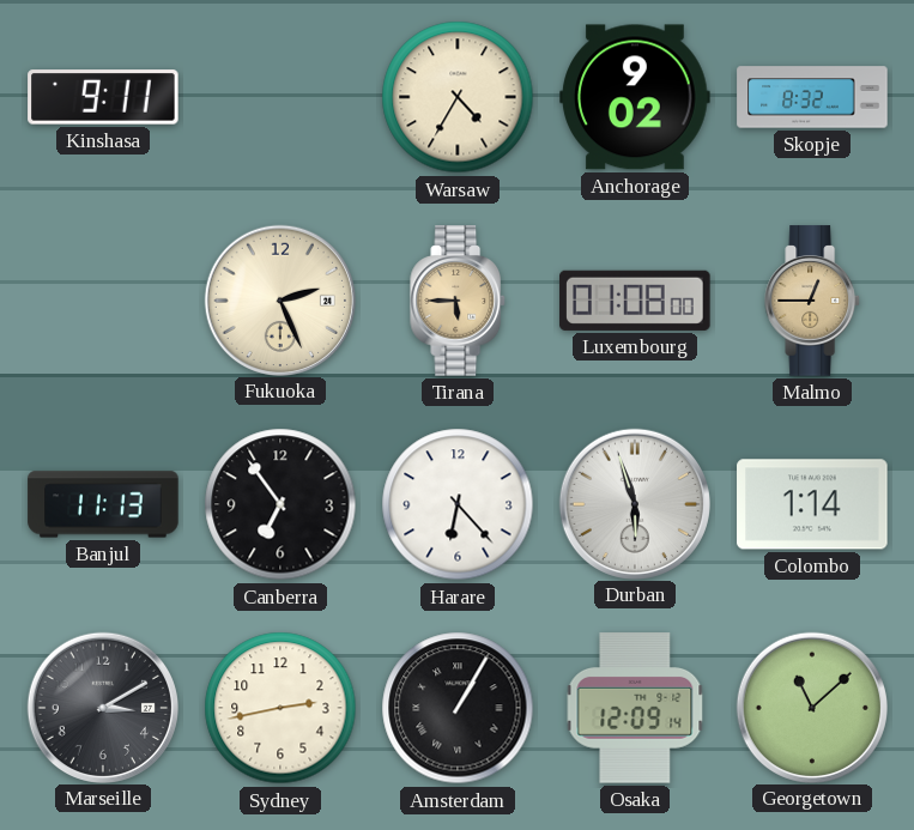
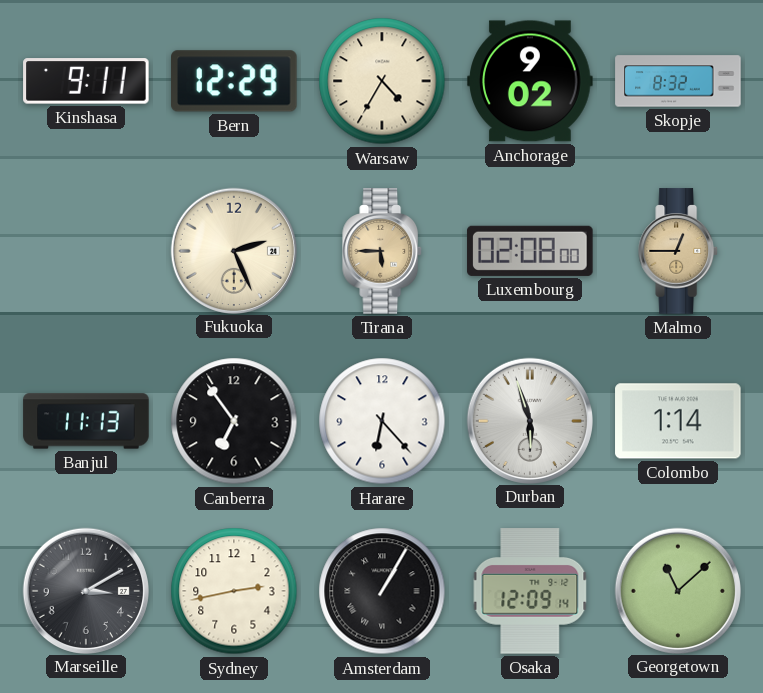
Bern: none -> 12:29
Luxembourg: 01:08 -> 02:08
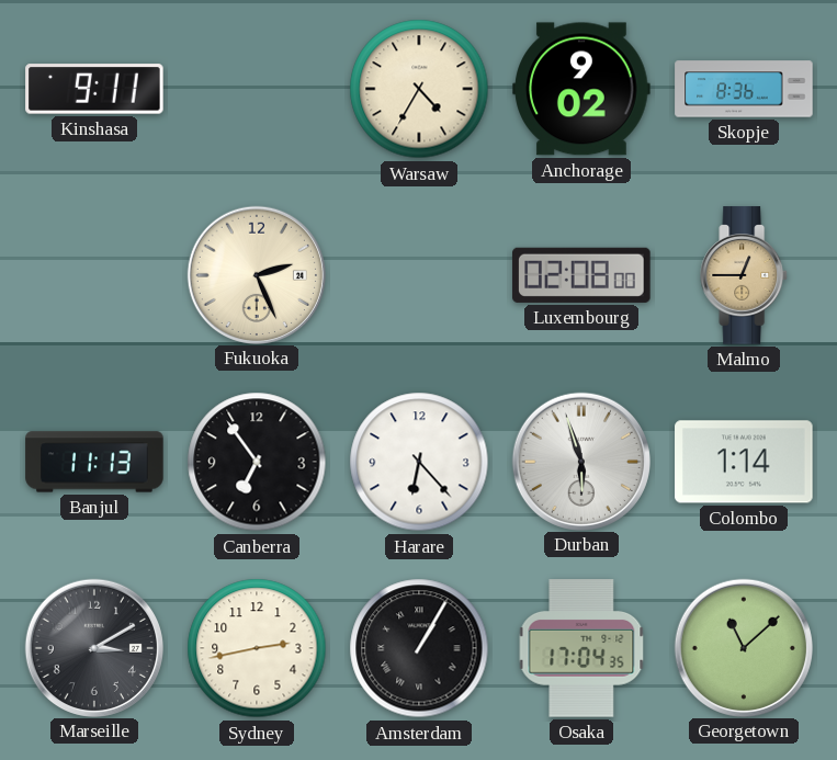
Bern: 12:29 -> none
Skopje: 8:32 -> 8:36
Tirana: 5:45 -> none
Osaka: 12:09 -> 17:04
